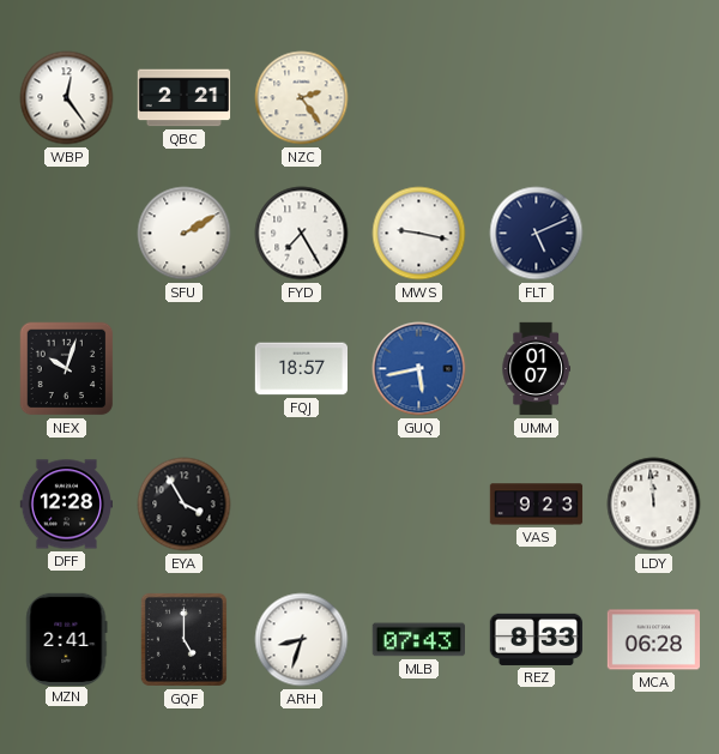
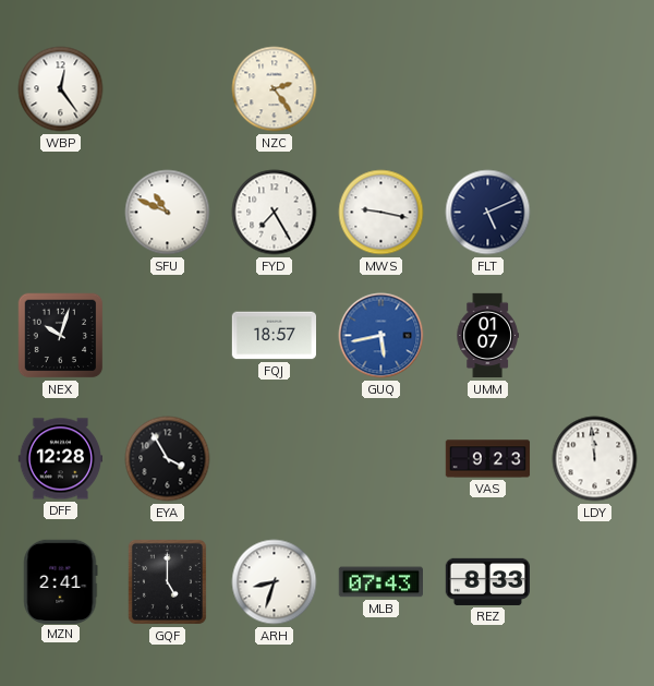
QBC: 2:21 -> none
SFU: 2:10 -> 10:49
MCA: 06:28 -> none
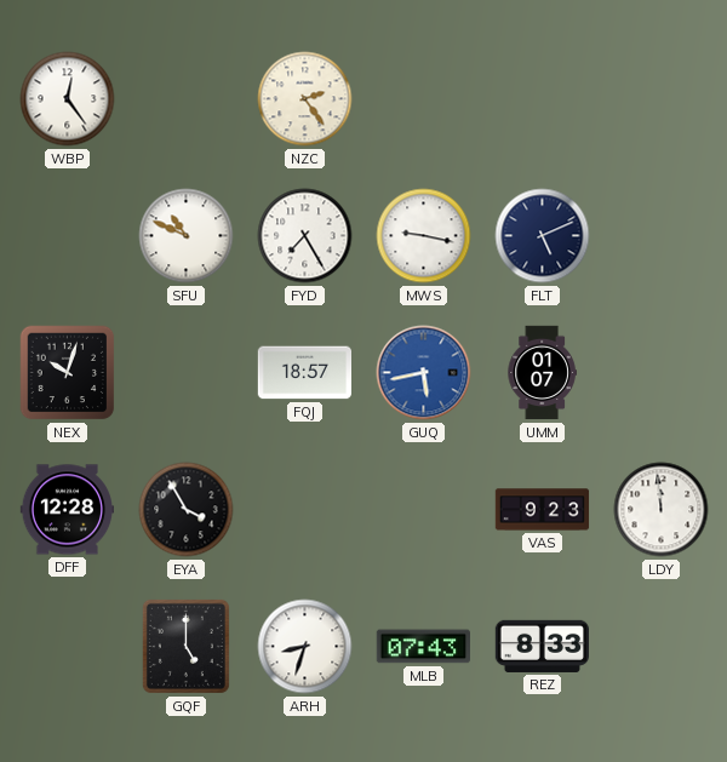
MZN: 2:41 -> none
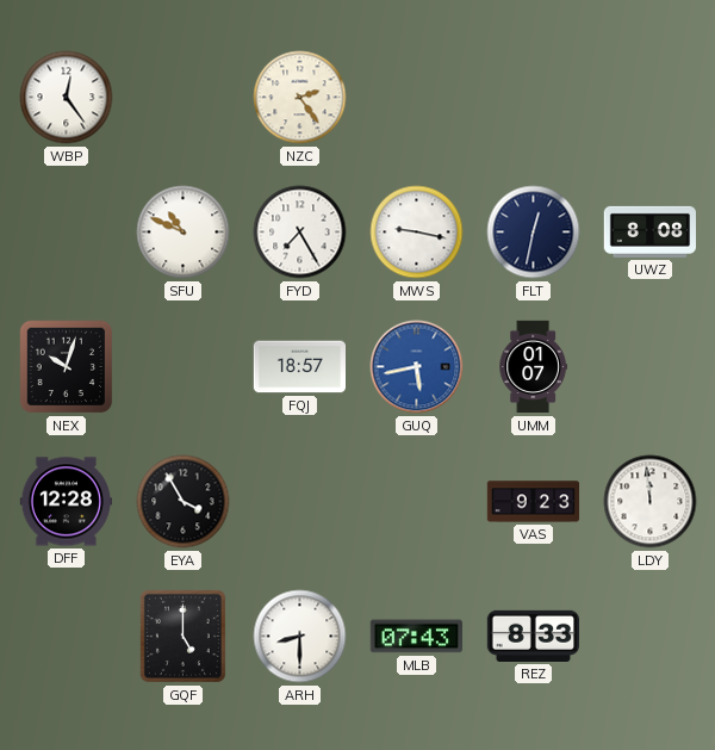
FLT: 5:11 -> 12:32
UWZ: none -> 8:08
ARH: 8:33 -> 8:30
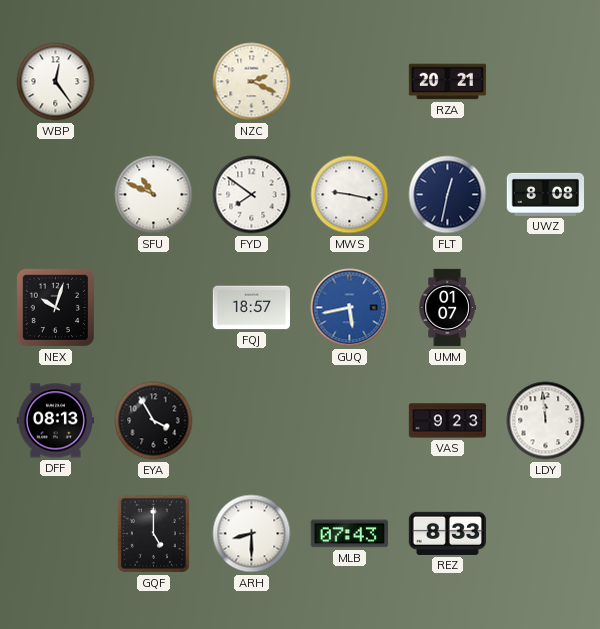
NZC: 2:24 -> 2:19
RZA: none -> 20:21
FYD: 7:25 -> 7:51
DFF: 12:28 -> 08:13
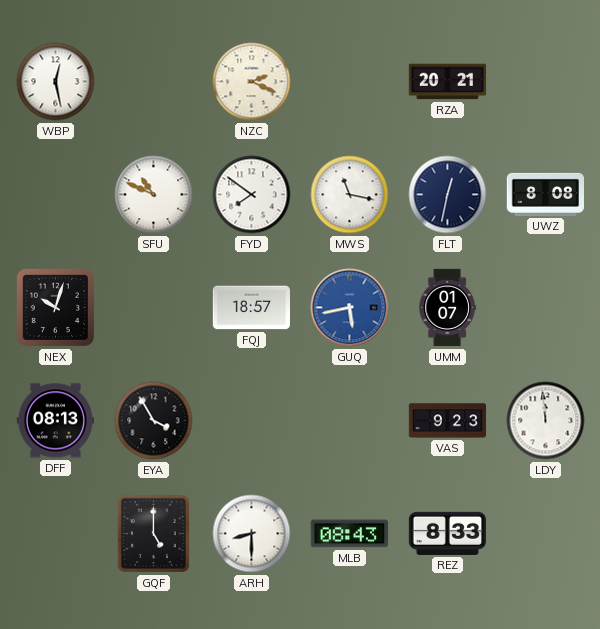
WBP: 12:24 -> 12:28
MWS: 9:17 -> 11:17
MLB: 07:43 -> 08:43
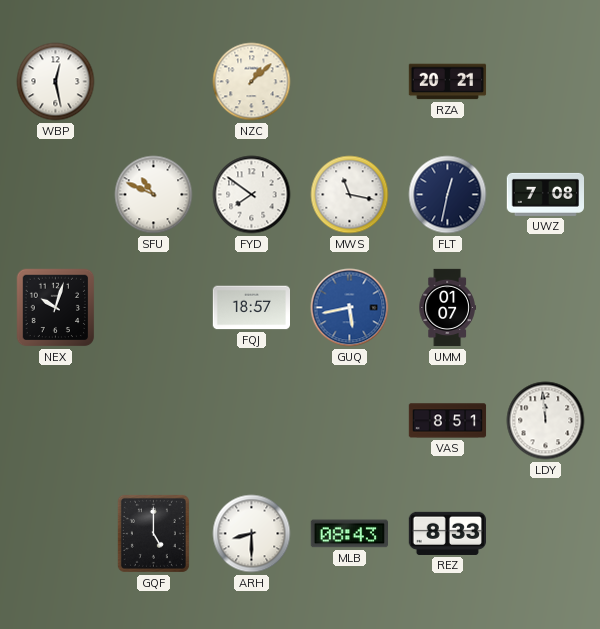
NZC: 2:19 -> 1:08
UWZ: 8:08 -> 7:08
DFF: 08:13 -> none
EYA: 3:55 -> none
VAS: 9:23 -> 8:51
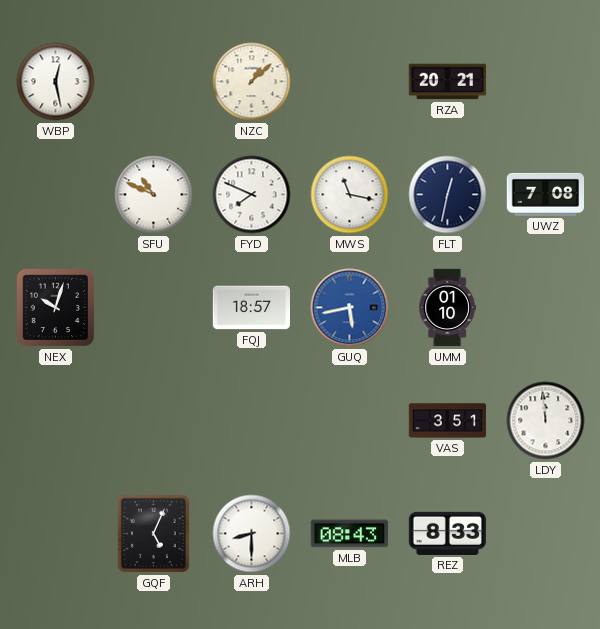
FYD: 7:51 -> 7:49
UMM: 01:07 -> 01:10
VAS: 8:51 -> 3:51
GQF: 5:00 -> 5:04
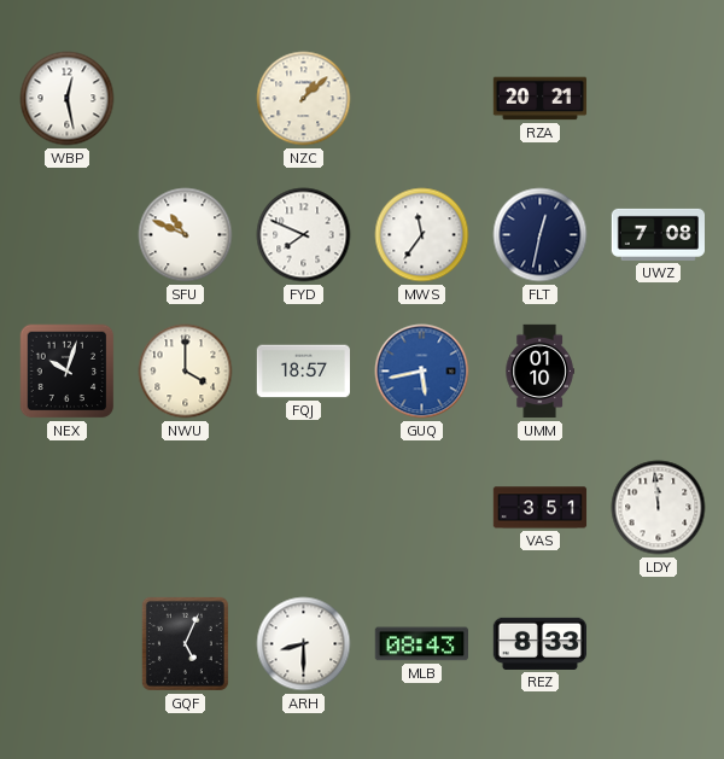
MWS: 11:17 -> 11:36
NWU: none -> 4:00
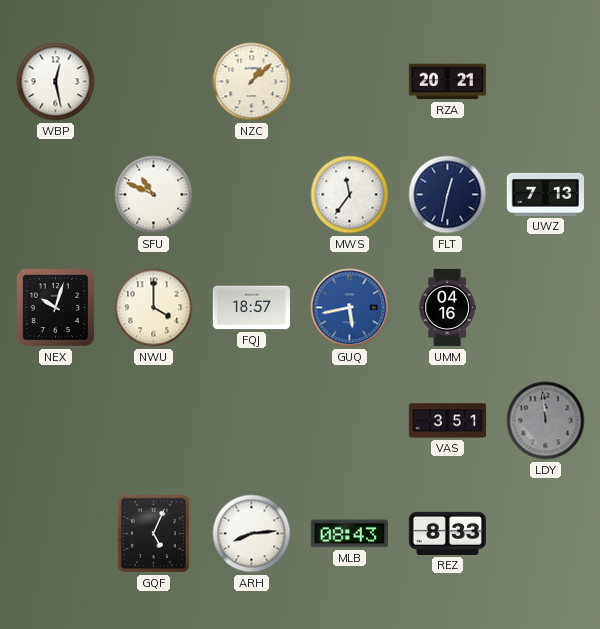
FYD: 7:49 -> none
UWZ: 7:08 -> 7:13
UMM: 01:10 -> 04:16
LDY dial: white -> grey
ARH: 8:30 -> 8:14
